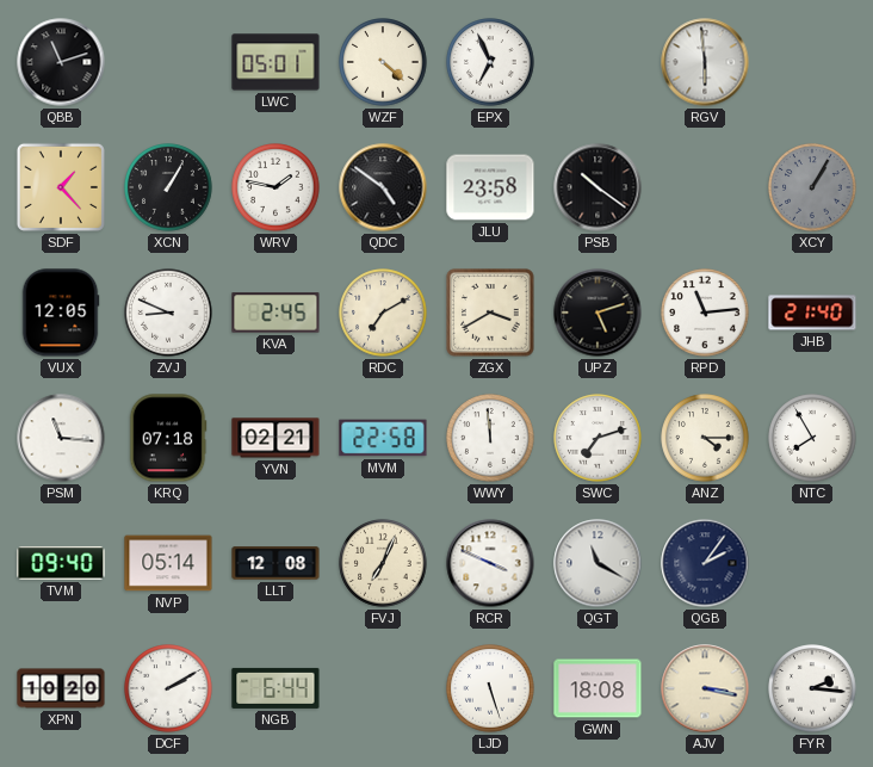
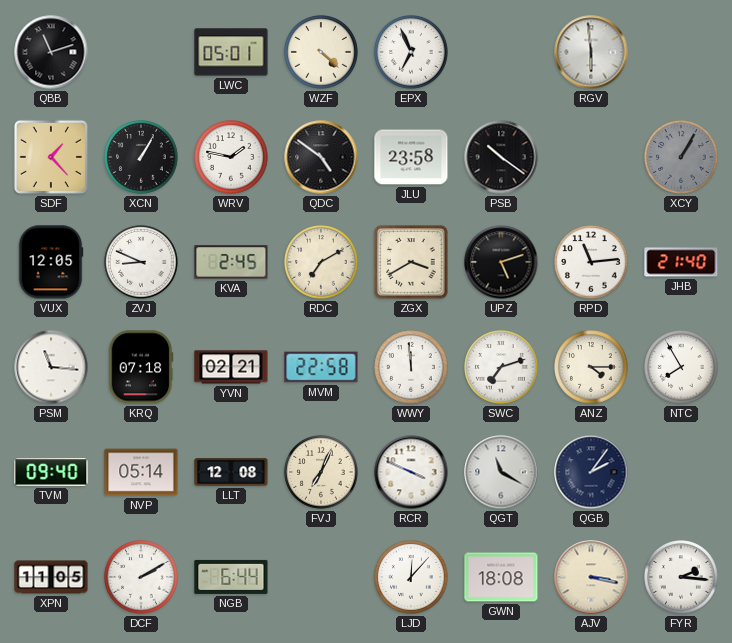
XPN: 10:20 -> 11:05
LJD: 5:27 -> 12:07
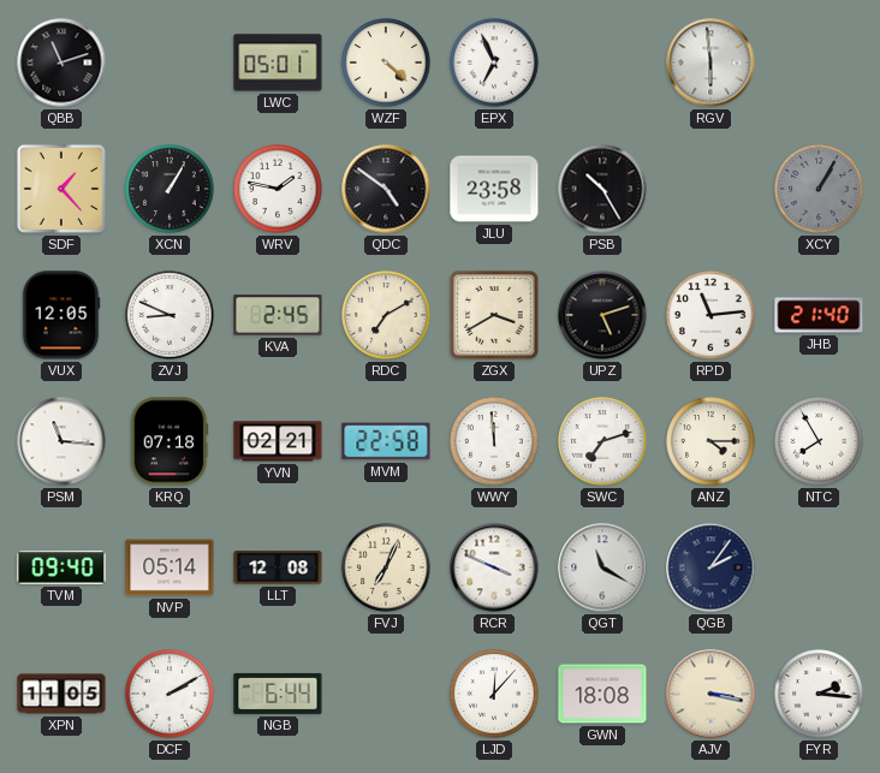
PSB: 10:21 -> 10:25
